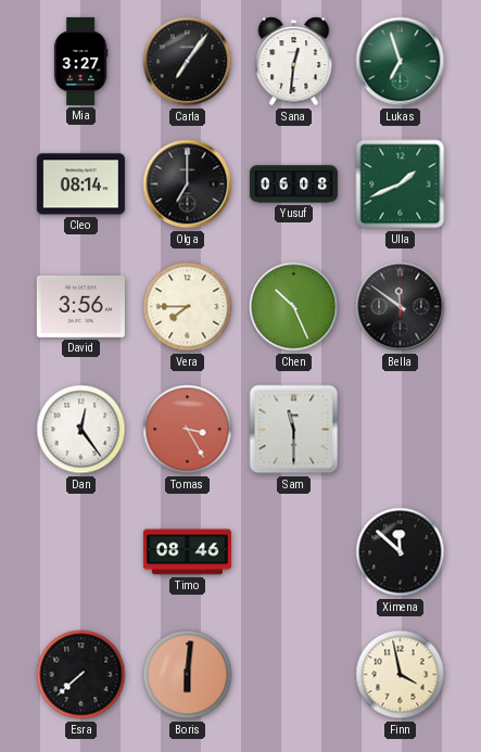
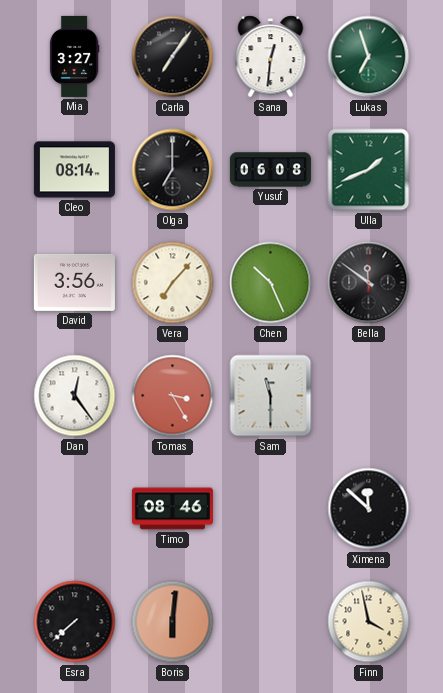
Vera: 7:45 -> 7:07
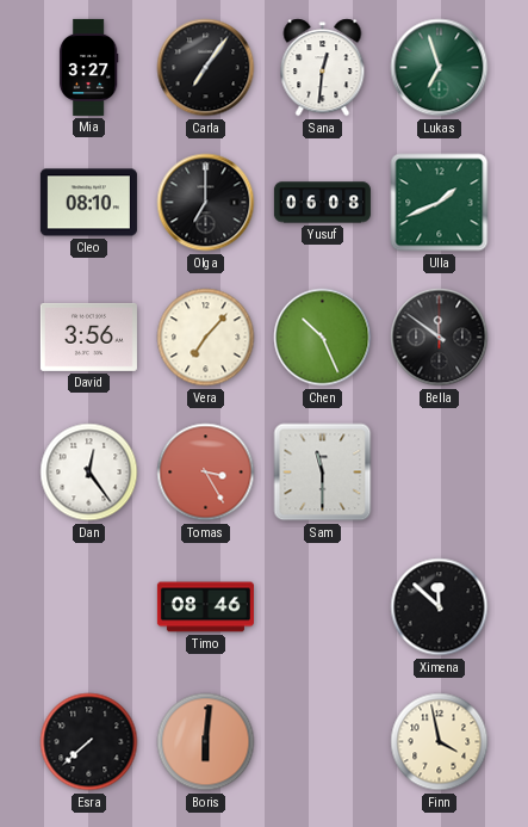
Cleo: 08:14 -> 08:10
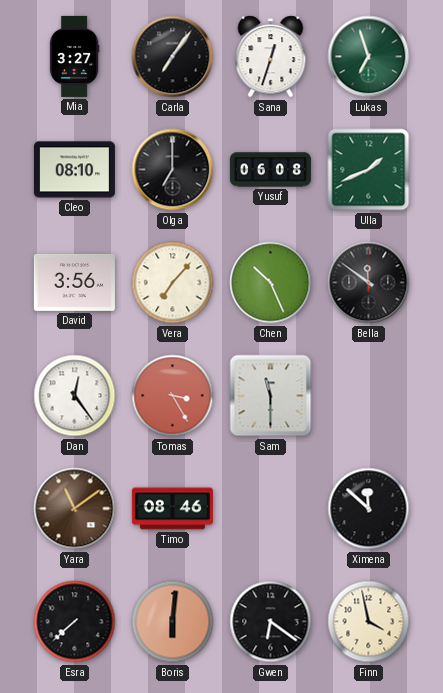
Sana: 12:31 -> 12:33
Yara: none -> 11:09
Gwen: none -> 6:21
